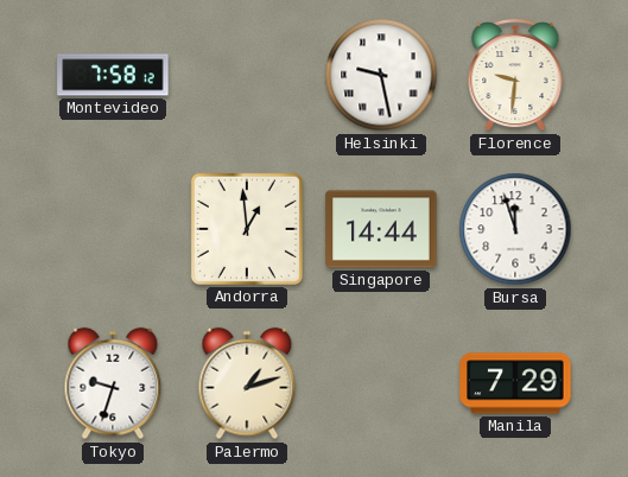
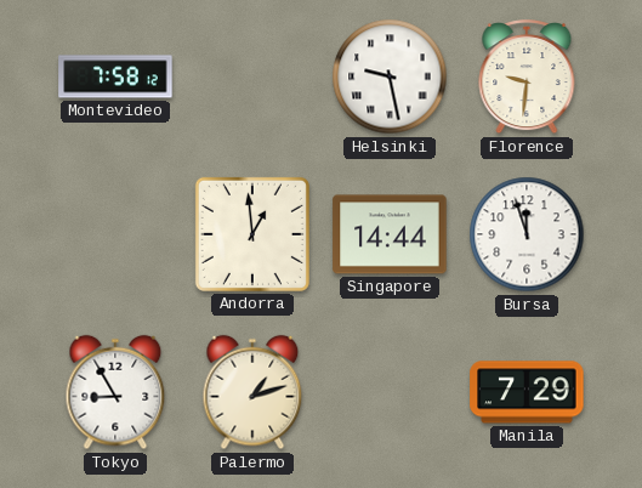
Tokyo: 9:33 -> 8:55
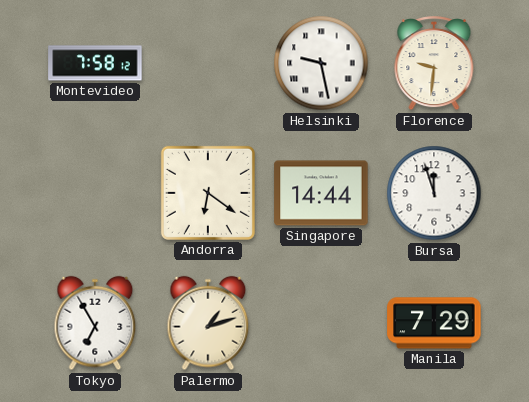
Andorra: 12:59 -> 6:21
Tokyo: 8:55 -> 6:55
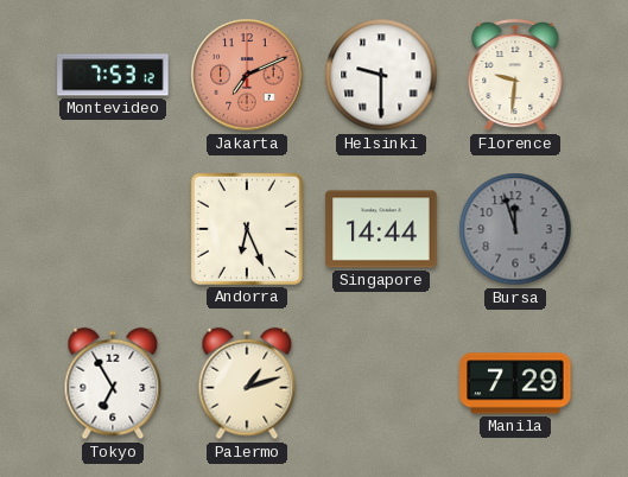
Montevideo: 7:58 -> 7:53
Jakarta: none -> 7:11
Helsinki: 9:28 -> 9:30
Andorra: 6:21 -> 6:26
Bursa dial: white -> grey
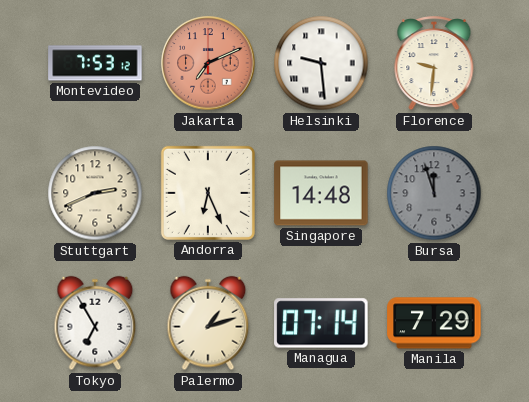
Helsinki: 9:30 -> 9:29
Stuttgart: none -> 2:41
Singapore: 14:44 -> 14:48
Managua: none -> 07:14
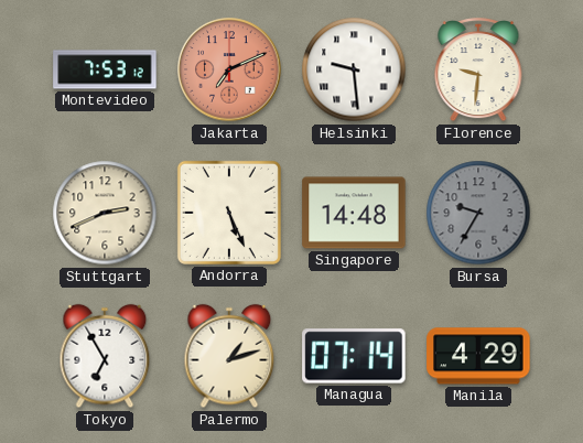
Andorra: 6:26 -> 5:26
Bursa: 11:57 -> 9:35
Manila: 7:29 -> 4:29
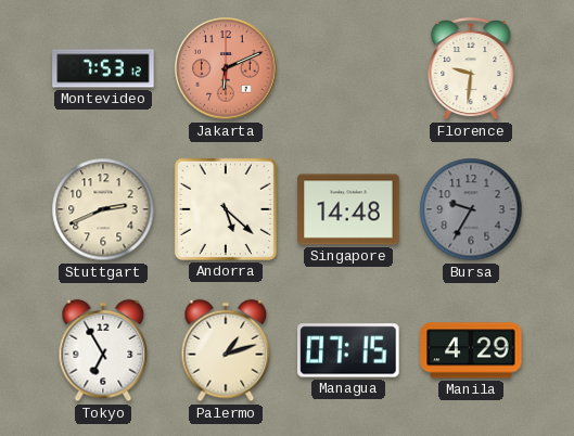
Jakarta: 7:11 -> 6:11
Helsinki: 9:29 -> none
Andorra: 5:26 -> 5:22
Managua: 07:14 -> 07:15
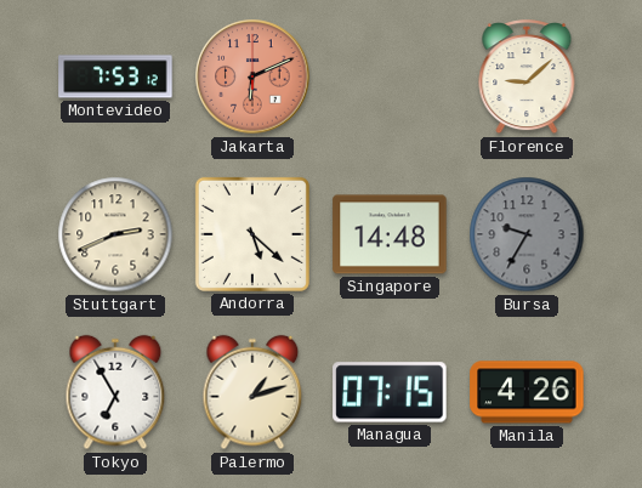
Florence: 9:31 -> 9:08
Manila: 4:29 -> 4:26
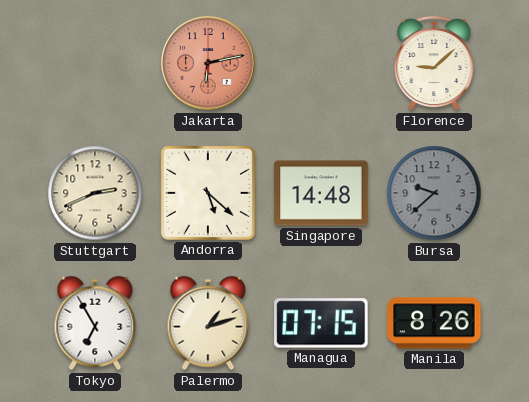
Montevideo: 7:53 -> none
Jakarta: 6:11 -> 6:13
Bursa: 9:35 -> 9:38
Manila: 4:26 -> 8:26
